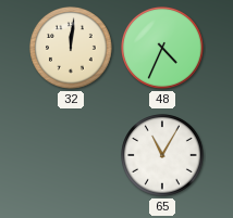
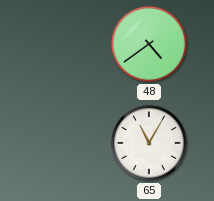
32: 12:01 -> none
48: 4:34 -> 4:39
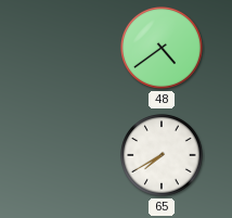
65: 11:05 -> 7:40
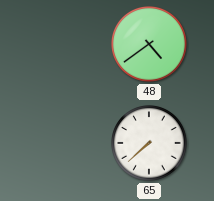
65: 7:40 -> 7:38
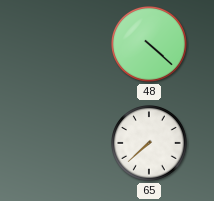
48: 4:39 -> 4:22
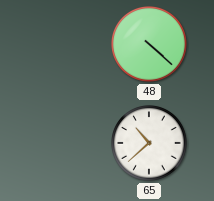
65: 7:38 -> 10:38
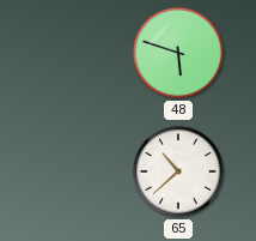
48: 4:22 -> 5:48
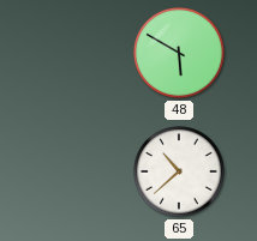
48: 5:48 -> 5:50
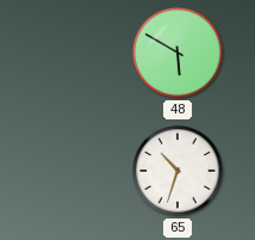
65: 10:38 -> 10:33
